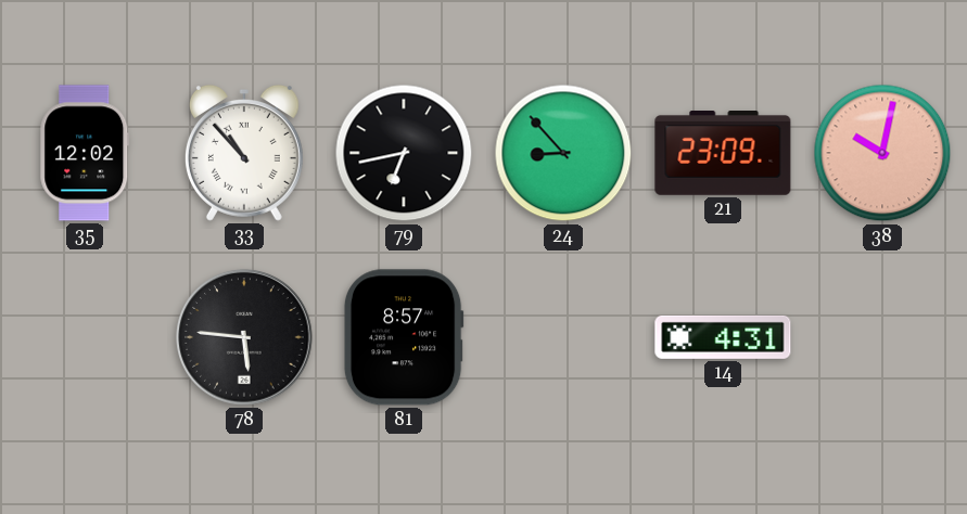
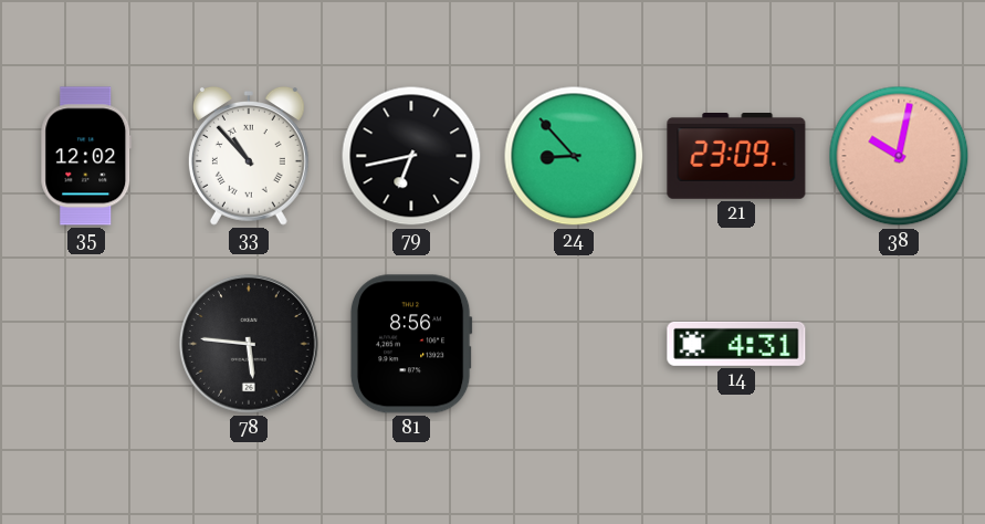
81: 8:57 -> 8:56
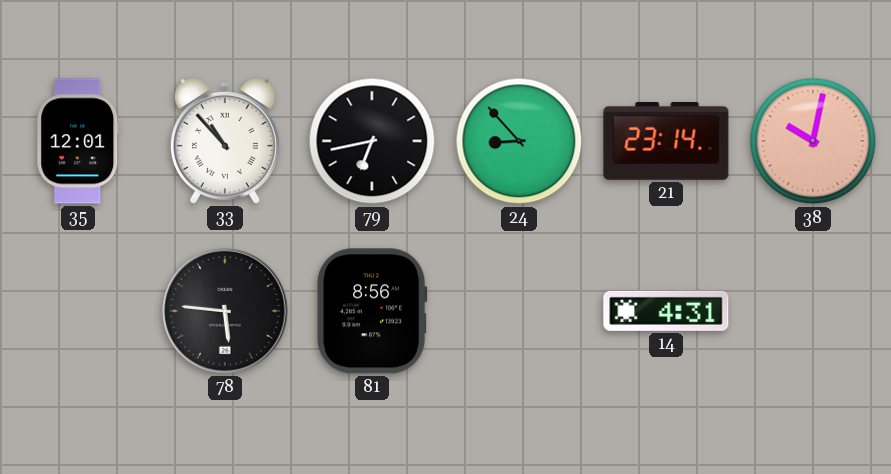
35: 12:02 -> 12:01
21: 23:09 -> 23:14
